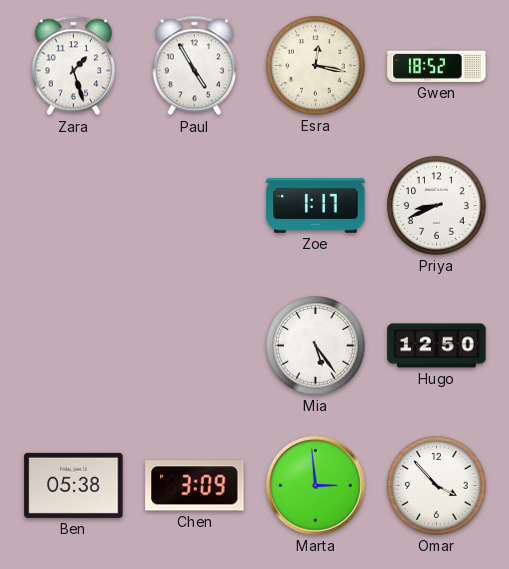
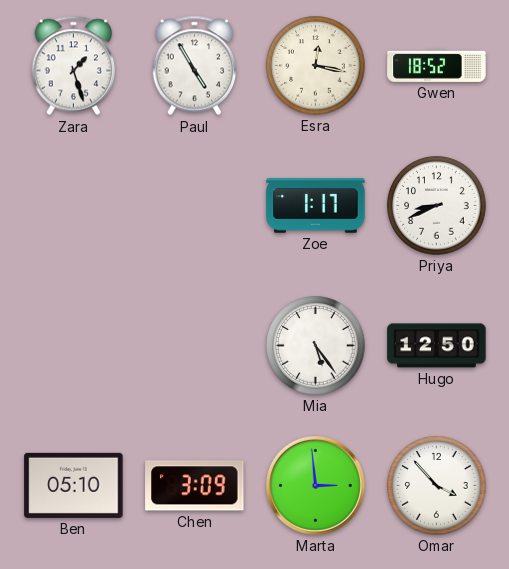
Ben: 05:38 -> 05:10
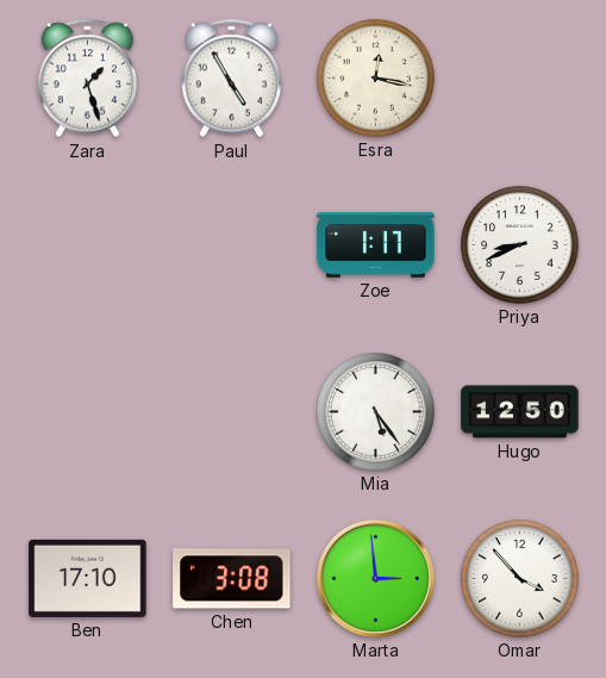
Gwen: 18:52 -> none
Ben: 05:10 -> 17:10
Chen: 3:09 -> 3:08
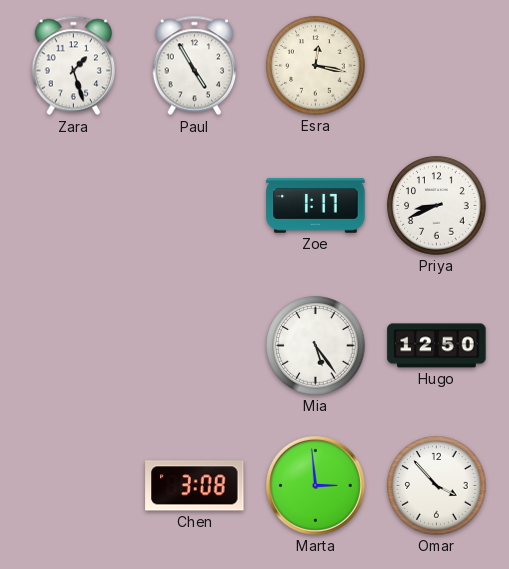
Ben: 17:10 -> none
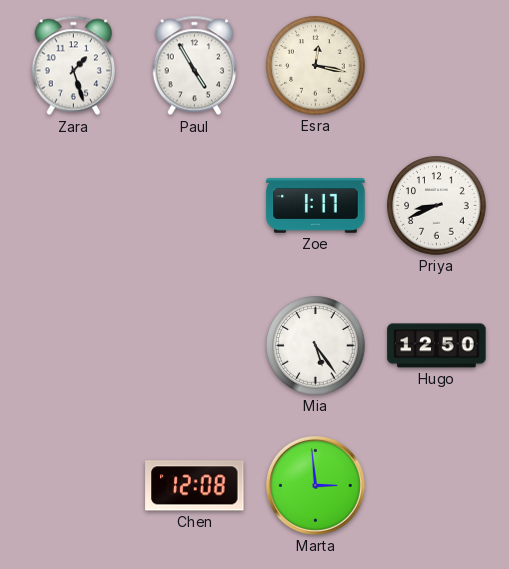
Chen: 3:08 -> 12:08
Omar: 3:53 -> none
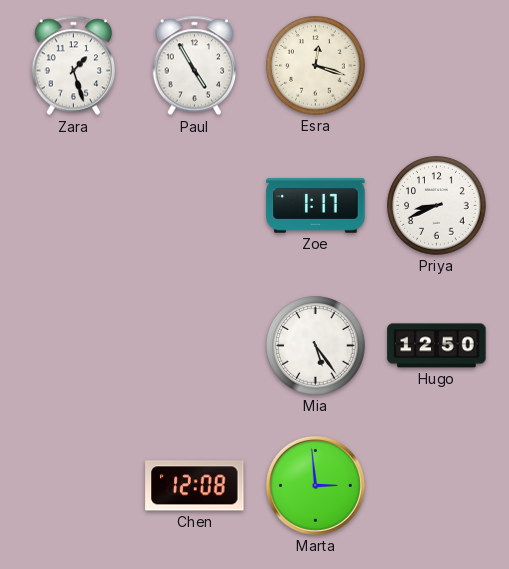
Esra: 12:17 -> 12:18
